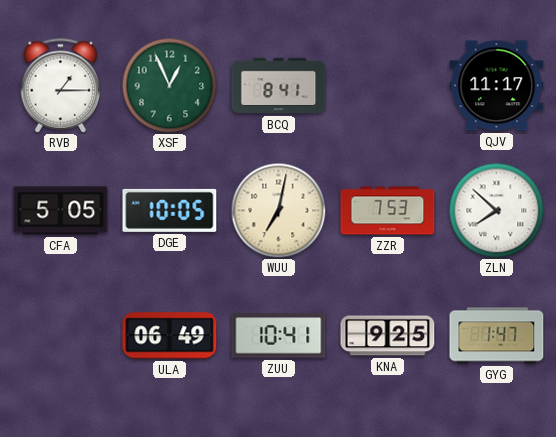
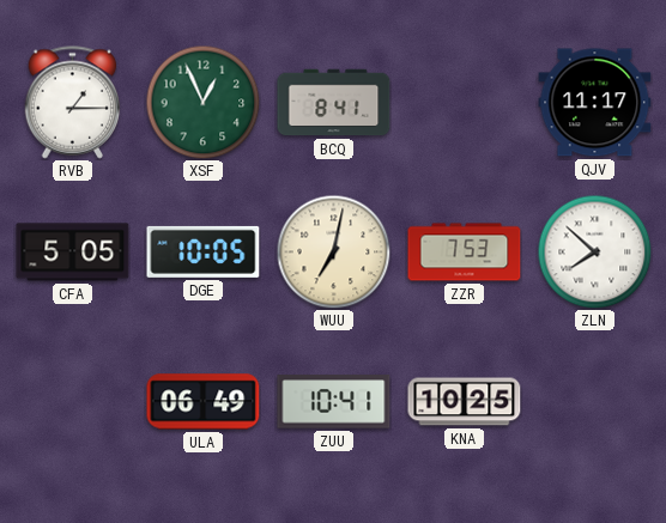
KNA: 9:25 -> 10:25
GYG: 1:47 -> none
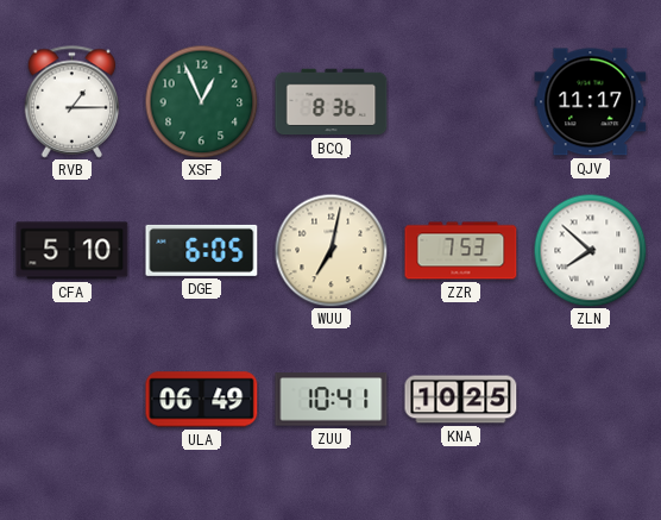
BCQ: 8:41 -> 8:36
CFA: 5:05 -> 5:10
DGE: 10:05 -> 6:05
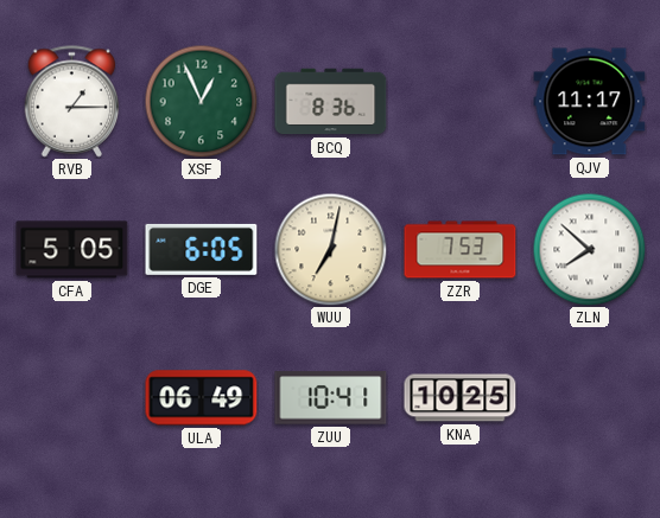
CFA: 5:10 -> 5:05
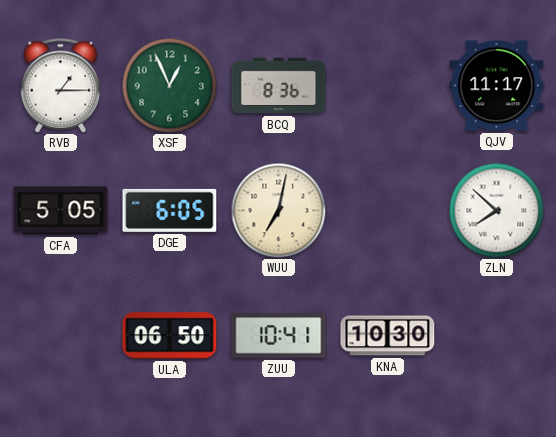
ZZR: 7:53 -> none
ULA: 06:49 -> 06:50
KNA: 10:25 -> 10:30
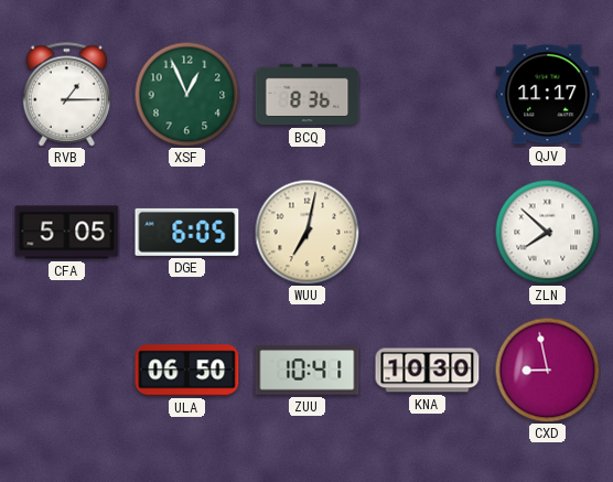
CXD: none -> 8:58
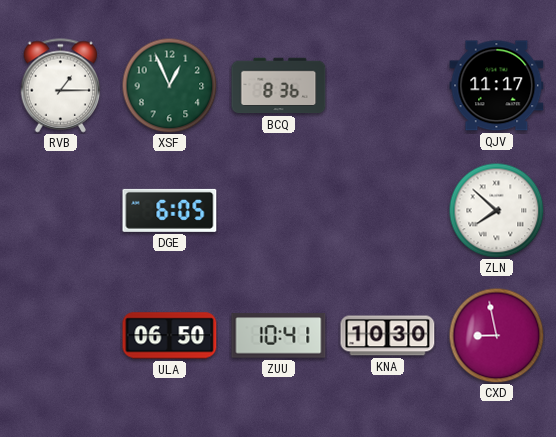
CFA: 5:05 -> none
WUU: 7:02 -> none
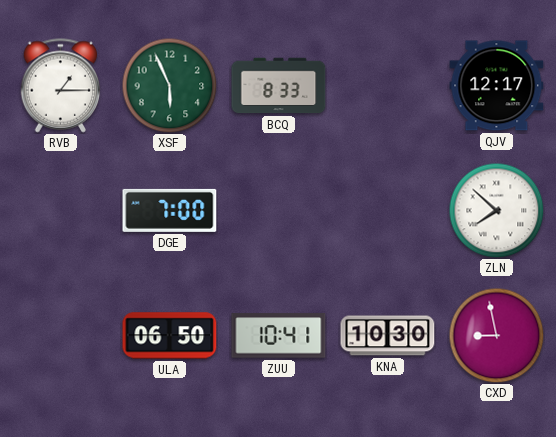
XSF: 12:56 -> 5:56
BCQ: 8:36 -> 8:33
QJV: 11:17 -> 12:17
DGE: 6:05 -> 7:00
